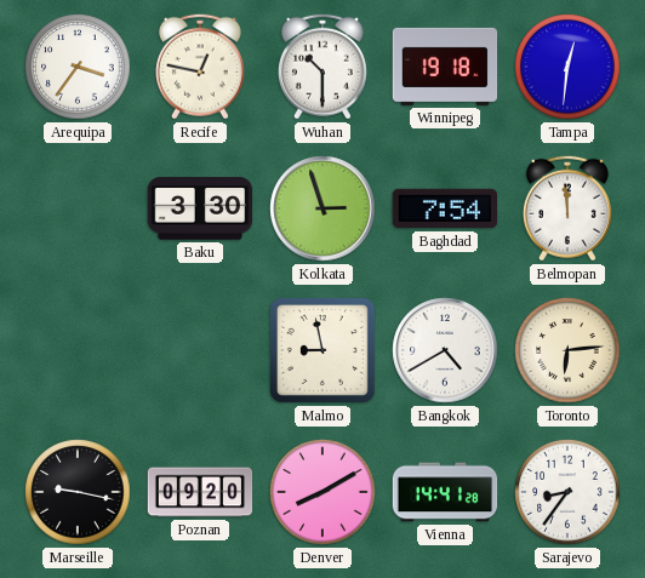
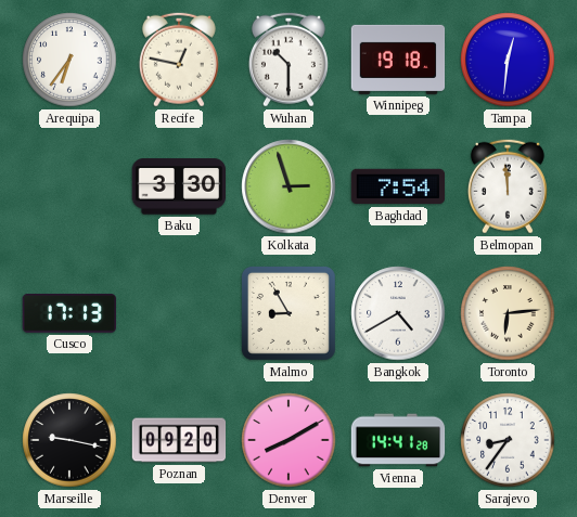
Arequipa: 3:36 -> 6:36
Cusco: none -> 17:13
Malmo: 8:58 -> 8:55
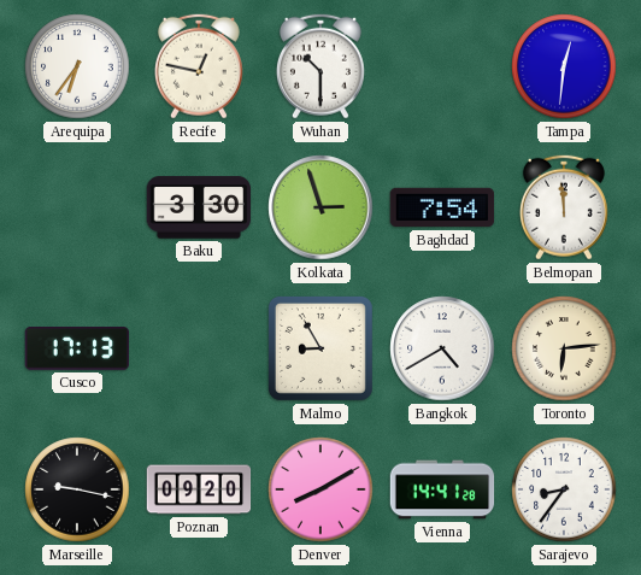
Winnipeg: 19:18 -> none
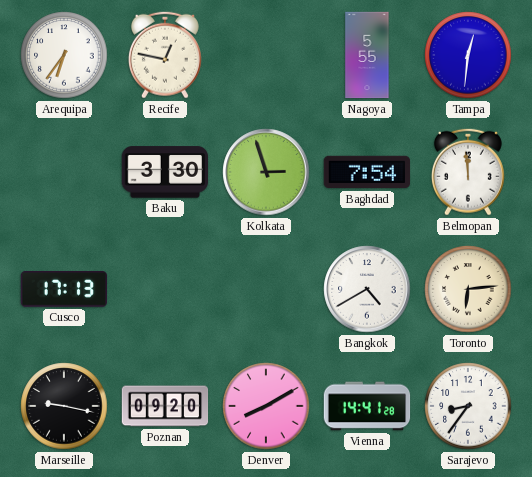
Wuhan: 10:30 -> none
Nagoya: none -> 5:55
Malmo: 8:55 -> none
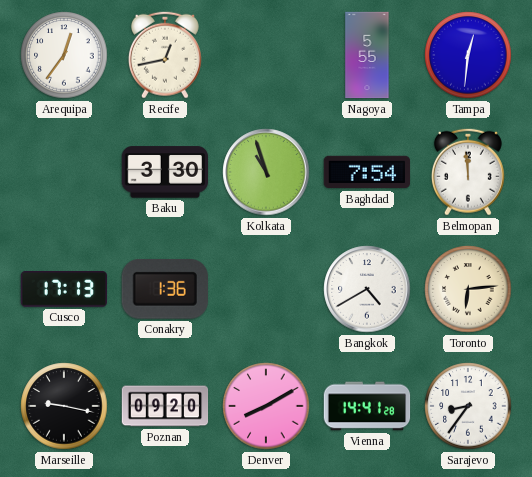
Arequipa: 6:36 -> 12:36
Recife: 12:47 -> 12:43
Kolkata: 2:57 -> 10:57
Conakry: none -> 1:36
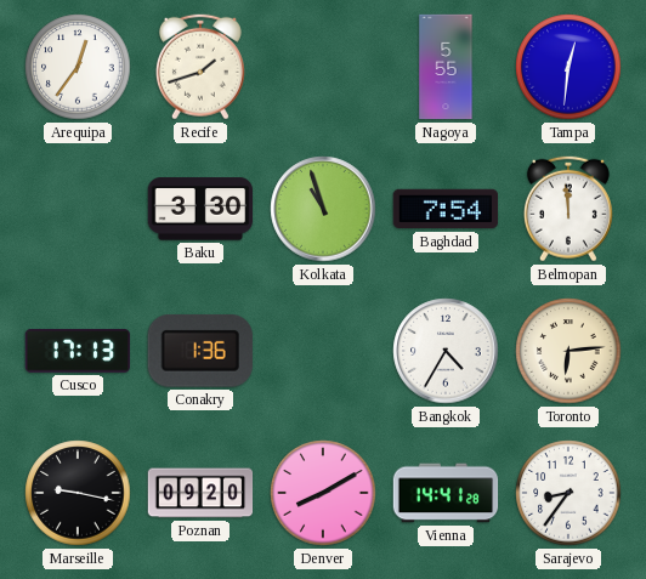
Recife: 12:43 -> 1:42
Bangkok: 4:40 -> 4:35
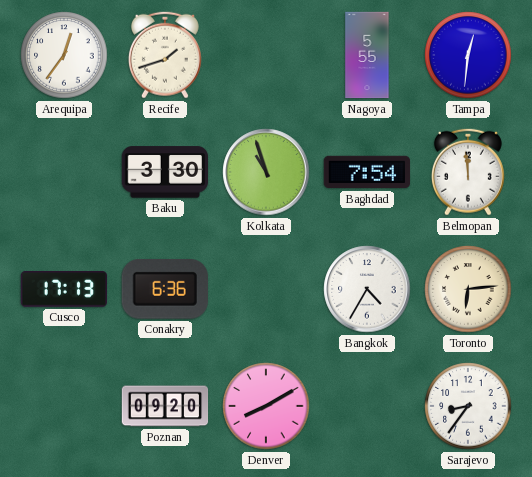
Conakry: 1:36 -> 6:36
Marseille: 9:17 -> none
Vienna: 14:41 -> none
